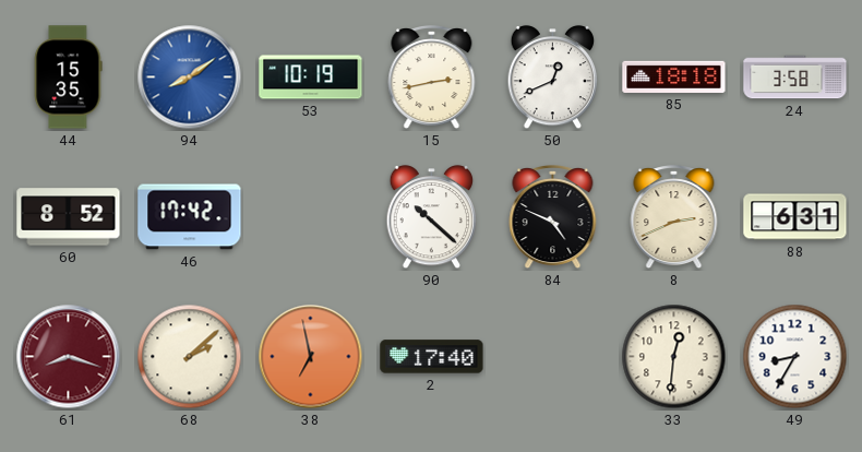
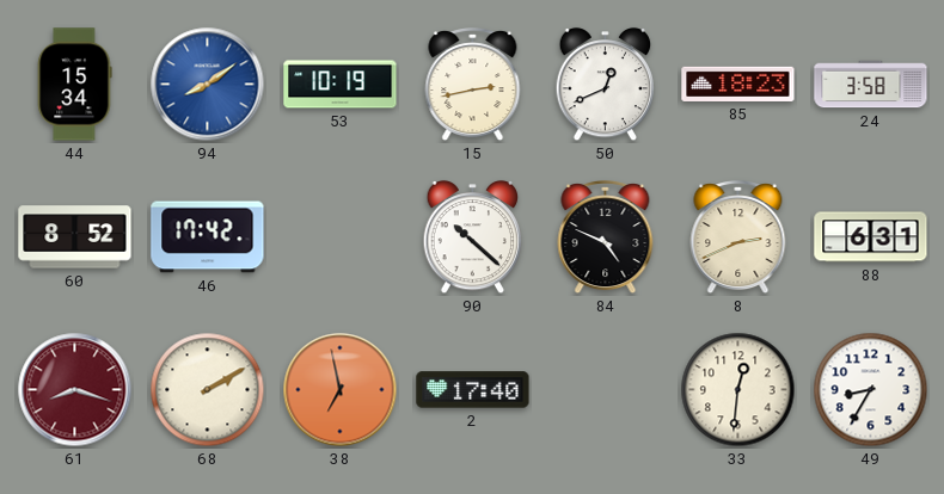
44: 15:35 -> 15:34
85: 18:18 -> 18:23
68: 2:08 -> 2:10
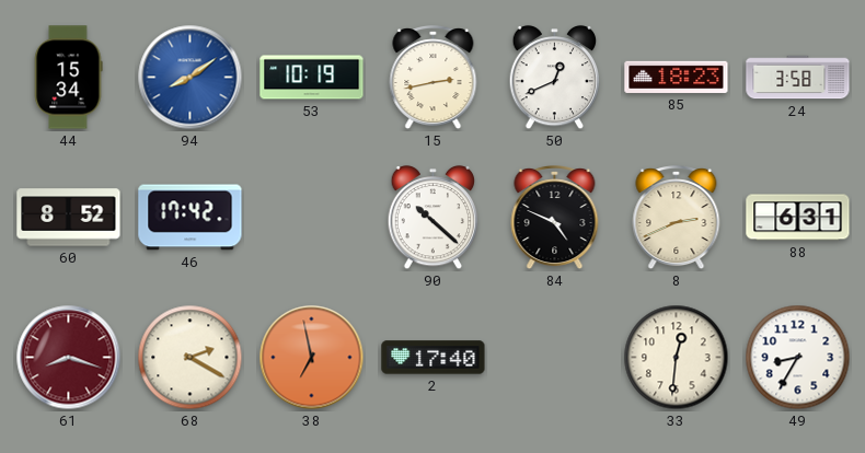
68: 2:10 -> 2:20
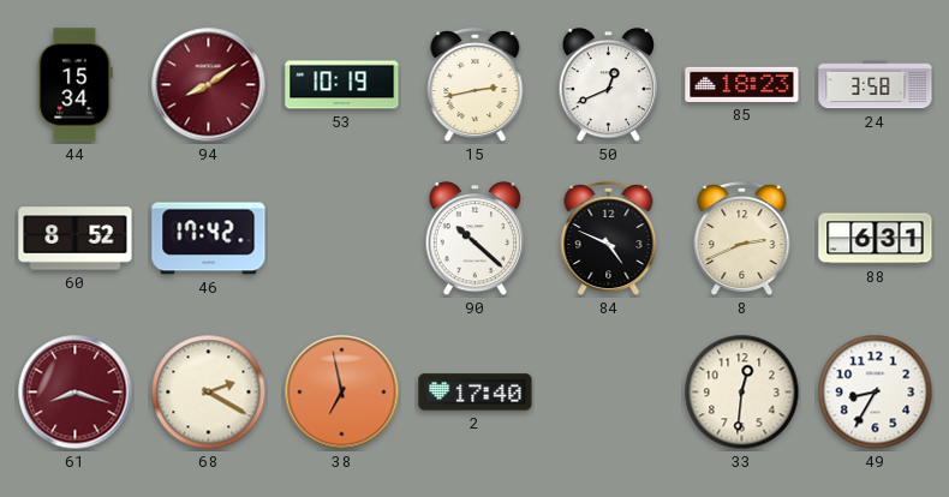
94 dial: blue -> burgundy
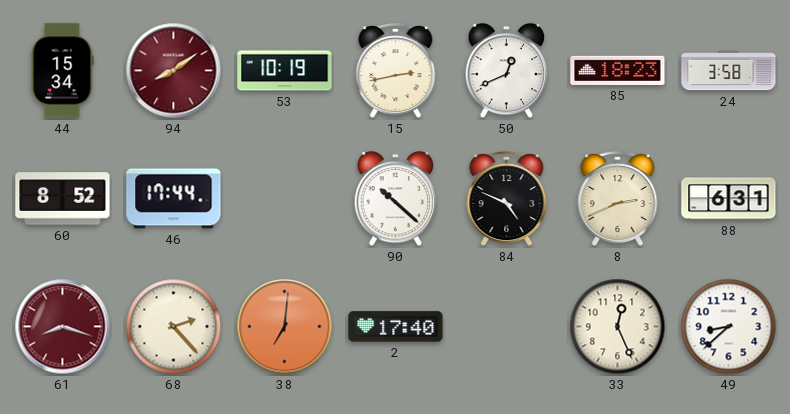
46: 17:42 -> 17:44
68: 2:20 -> 2:23
38: 6:58 -> 7:01
33: 12:31 -> 12:26
49: 8:35 -> 8:38
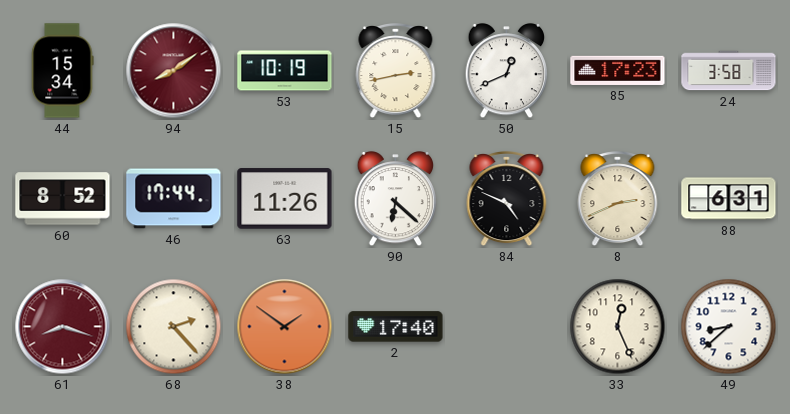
85: 18:23 -> 17:23
63: none -> 11:26
90: 10:22 -> 6:22
38: 7:01 -> 1:51
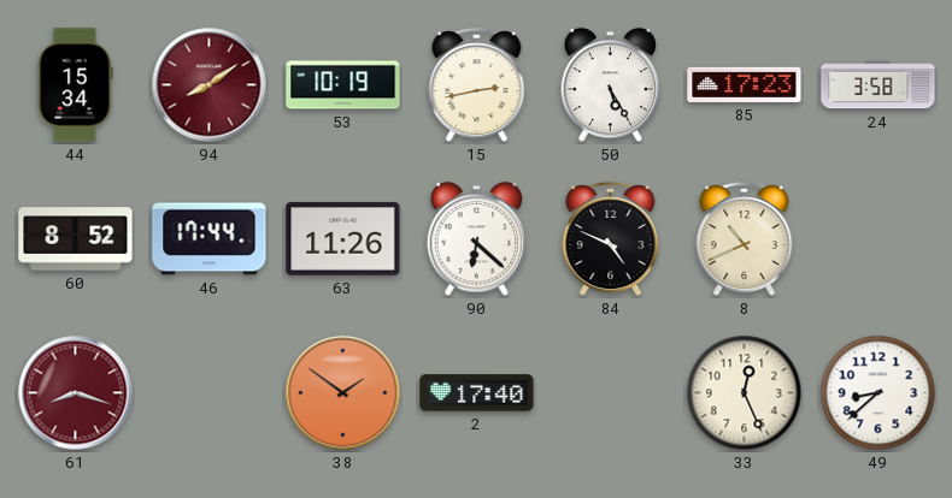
50: 12:41 -> 5:25
8: 2:41 -> 10:41
88: 6:31 -> none
68: 2:23 -> none
